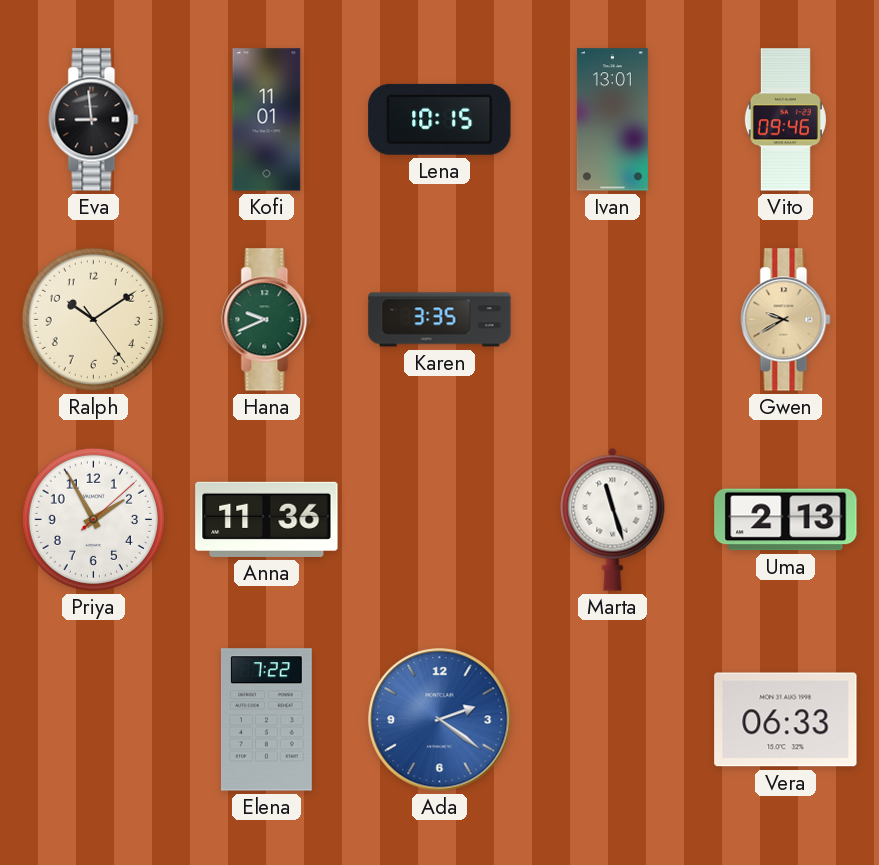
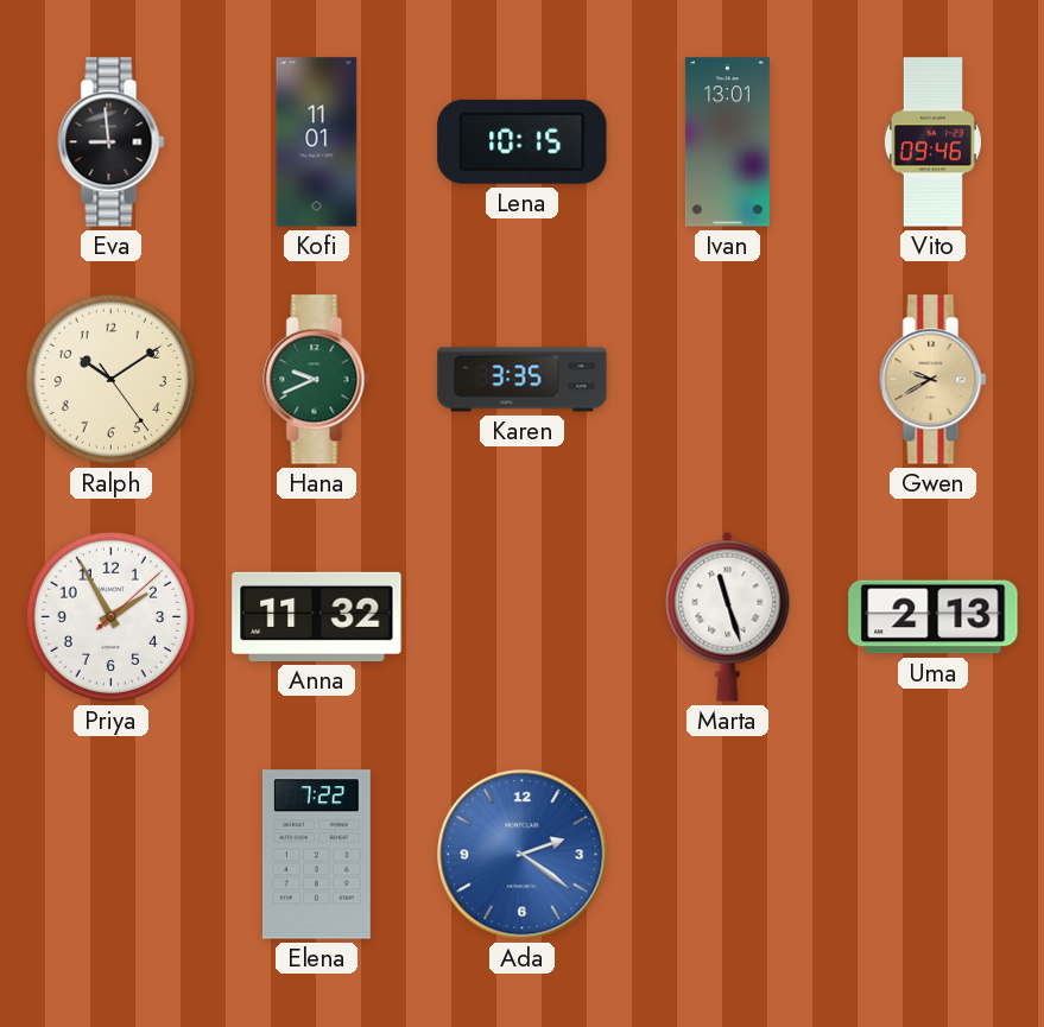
Anna: 11:36 -> 11:32
Vera: 06:33 -> none
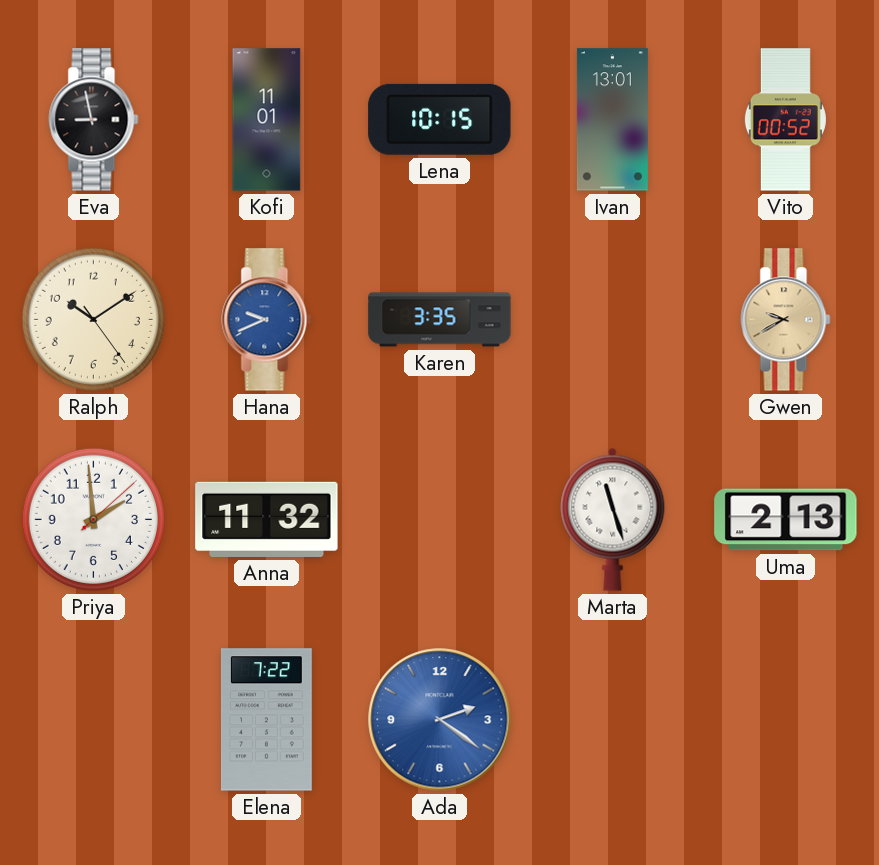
Eva: 8:59 -> 8:58
Vito: 09:46 -> 00:52
Hana dial: green -> blue
Priya: 1:55 -> 1:59
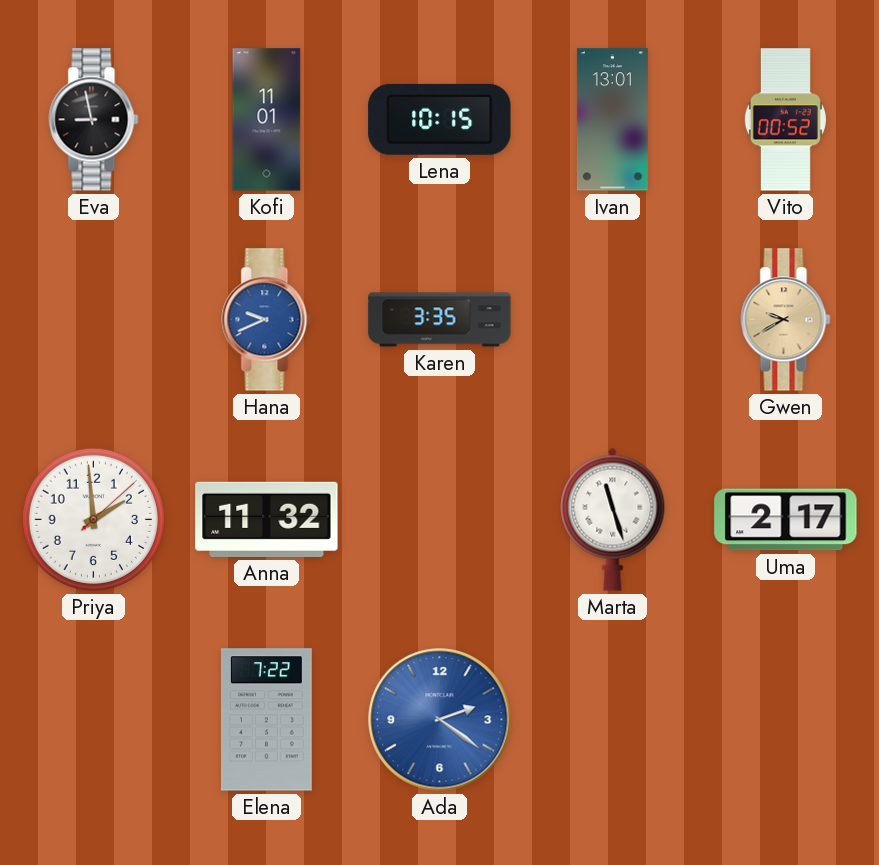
Ralph: 10:09 -> none
Uma: 2:13 -> 2:17
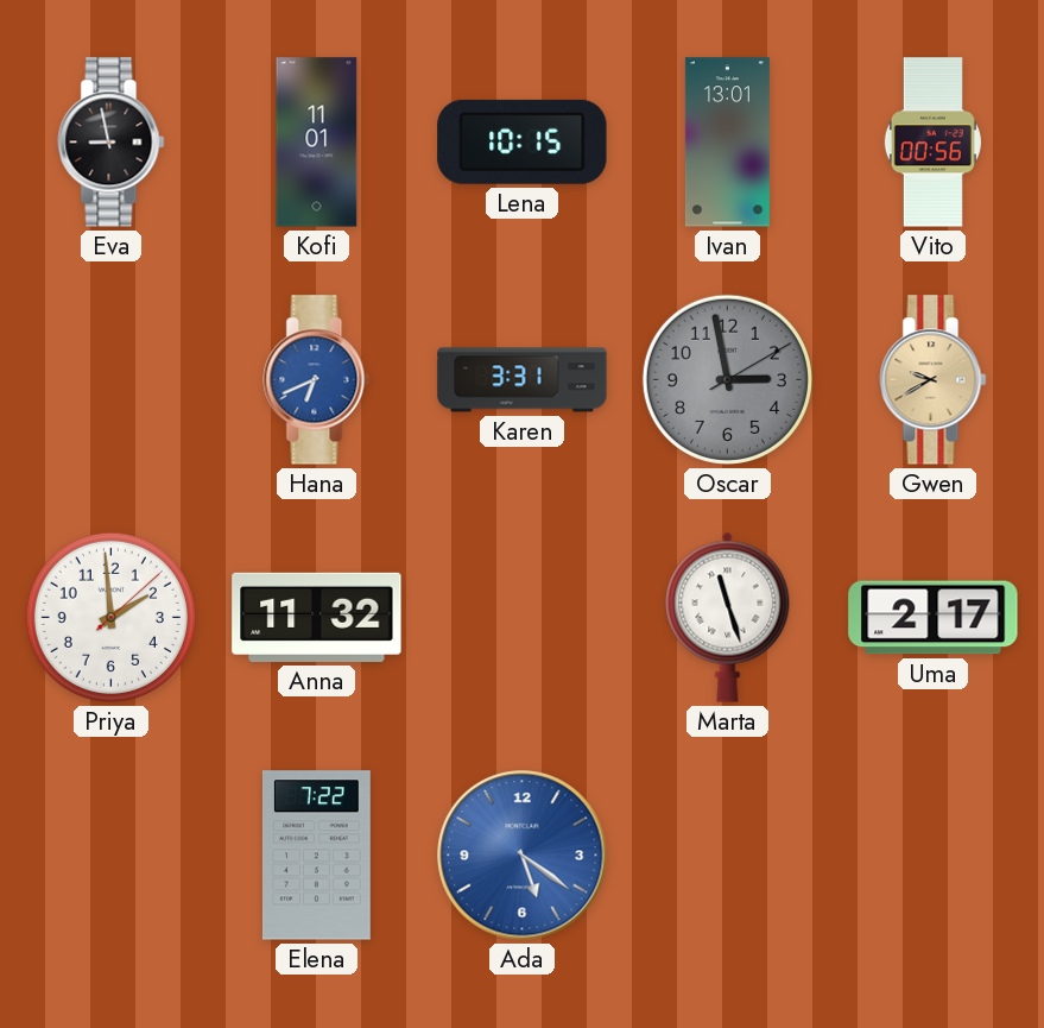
Vito: 00:52 -> 00:56
Hana: 9:41 -> 6:41
Karen: 3:35 -> 3:31
Oscar: none -> 2:58
Ada: 2:21 -> 5:21
